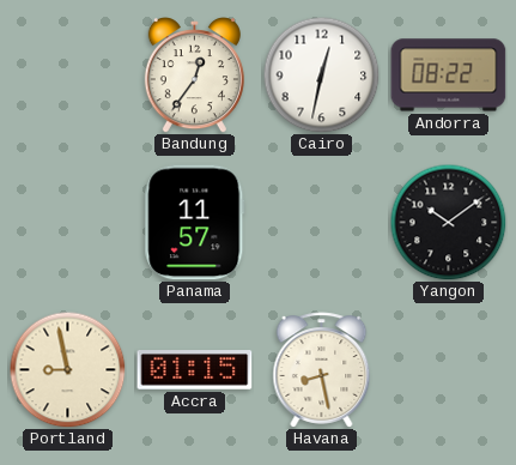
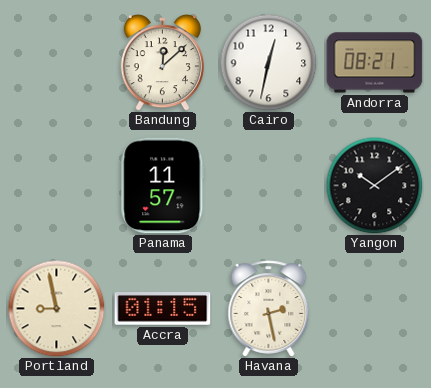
Bandung: 12:36 -> 12:08
Andorra: 08:22 -> 08:21
Havana: 8:28 -> 2:28
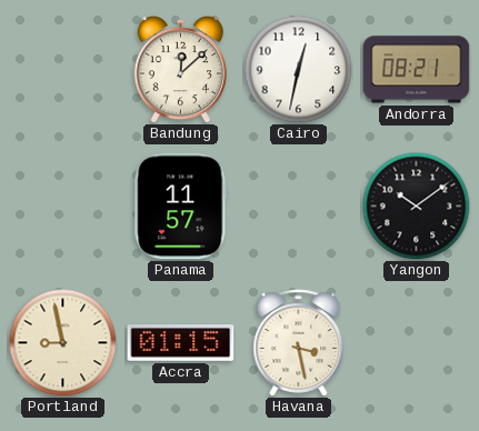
Havana: 2:28 -> 3:28
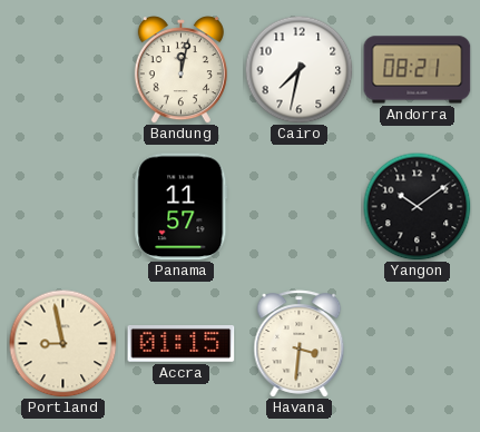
Bandung: 12:08 -> 12:02
Cairo: 12:32 -> 7:32
Havana: 3:28 -> 3:31
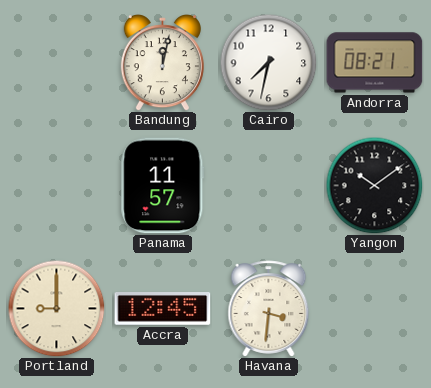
Portland: 8:58 -> 9:00
Accra: 01:15 -> 12:45
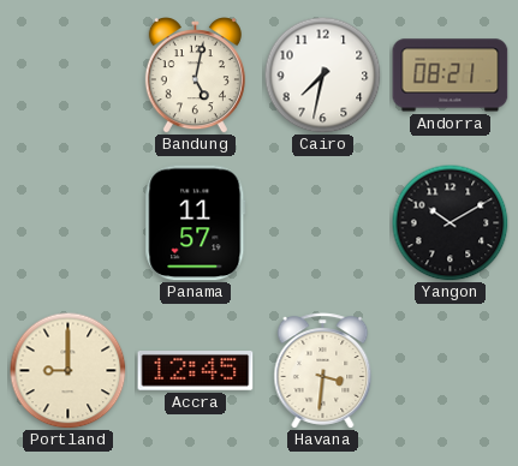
Bandung: 12:02 -> 5:02
Yangon: 10:09 -> 10:10
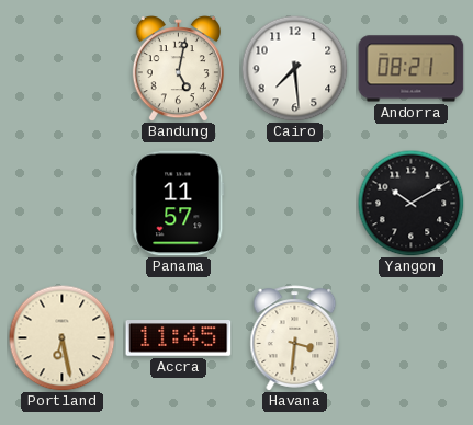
Cairo: 7:32 -> 7:29
Portland: 9:00 -> 6:28
Accra: 12:45 -> 11:45
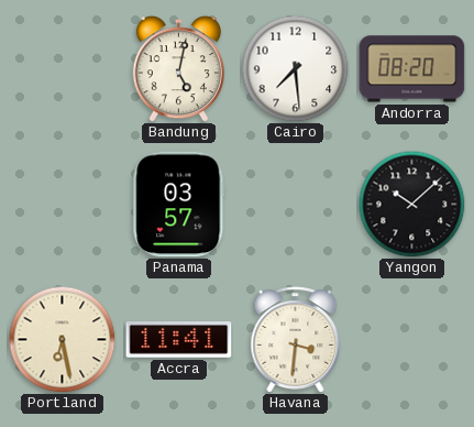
Andorra: 08:21 -> 08:20
Panama: 11:57 -> 03:57
Yangon: 10:10 -> 10:08
Accra: 11:45 -> 11:41
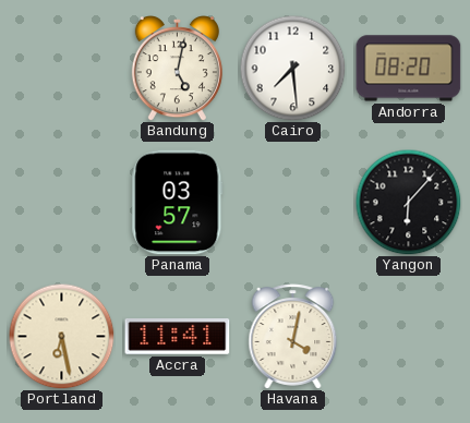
Yangon: 10:08 -> 6:07
Havana: 3:31 -> 4:02
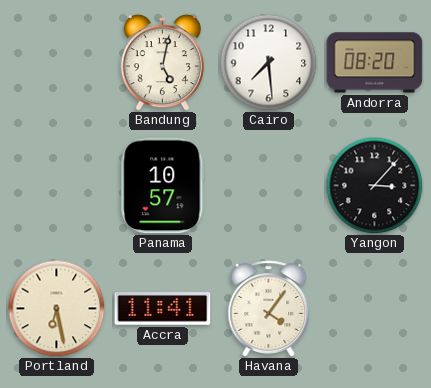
Panama: 03:57 -> 10:57
Yangon: 6:07 -> 3:07
Havana: 4:02 -> 4:06
